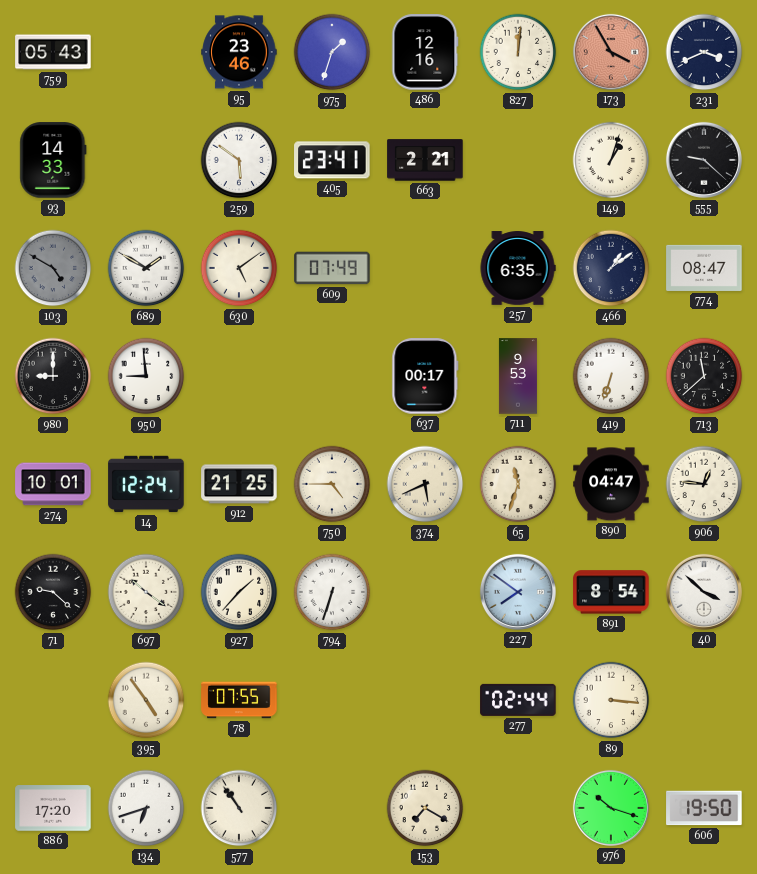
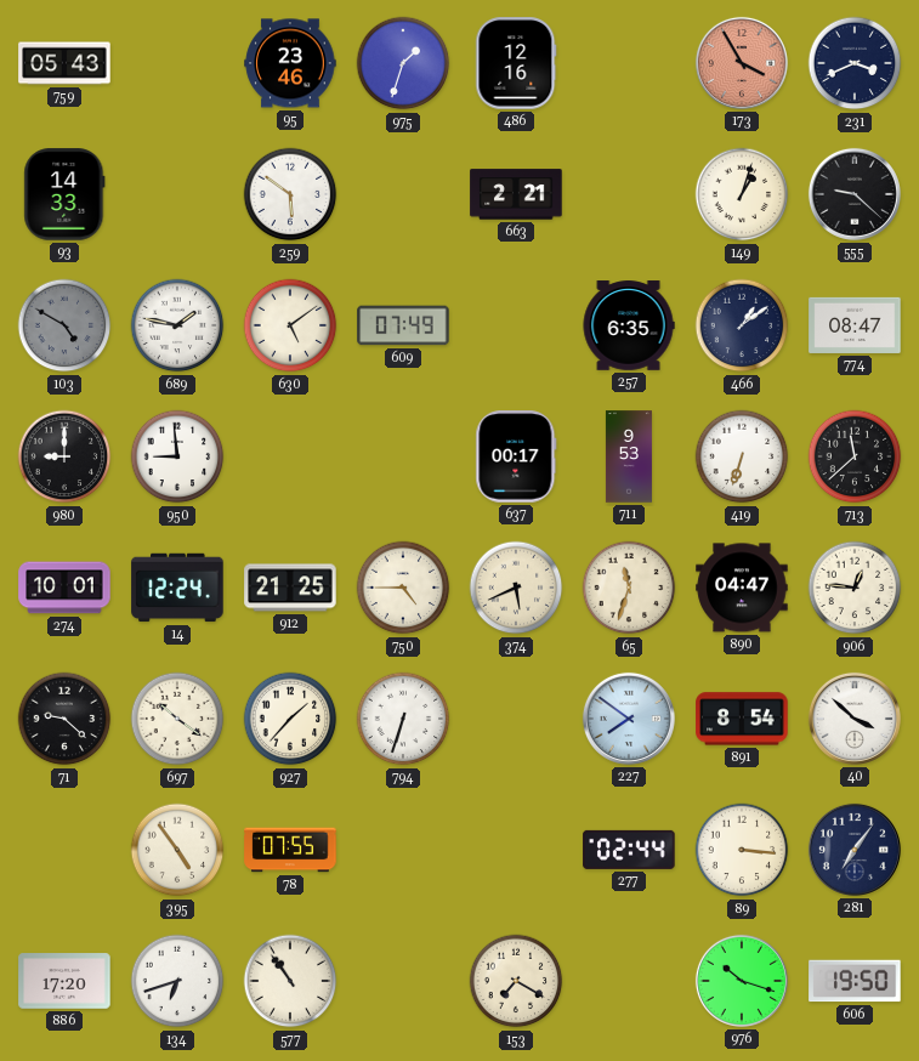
827: 12:01 -> none
405: 23:41 -> none
689: 1:50 -> 1:47
281: none -> 7:06
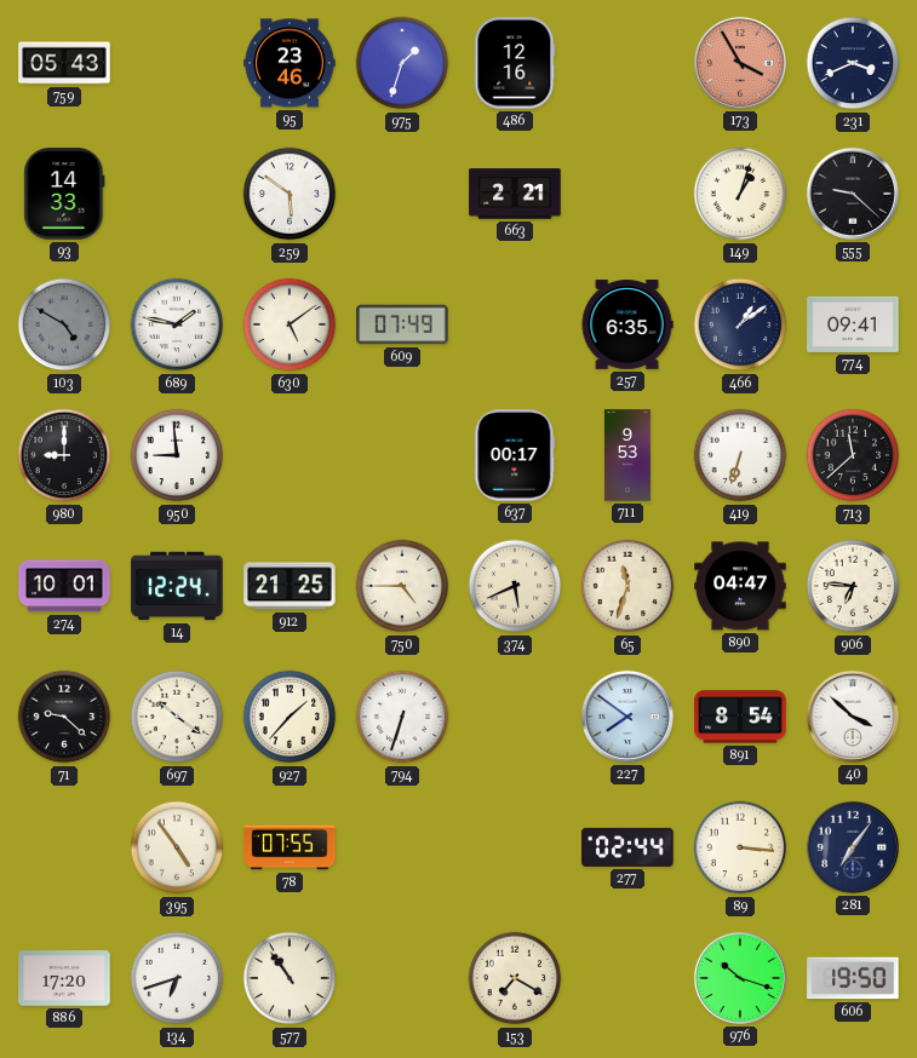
774: 08:47 -> 09:41
906: 12:46 -> 6:46
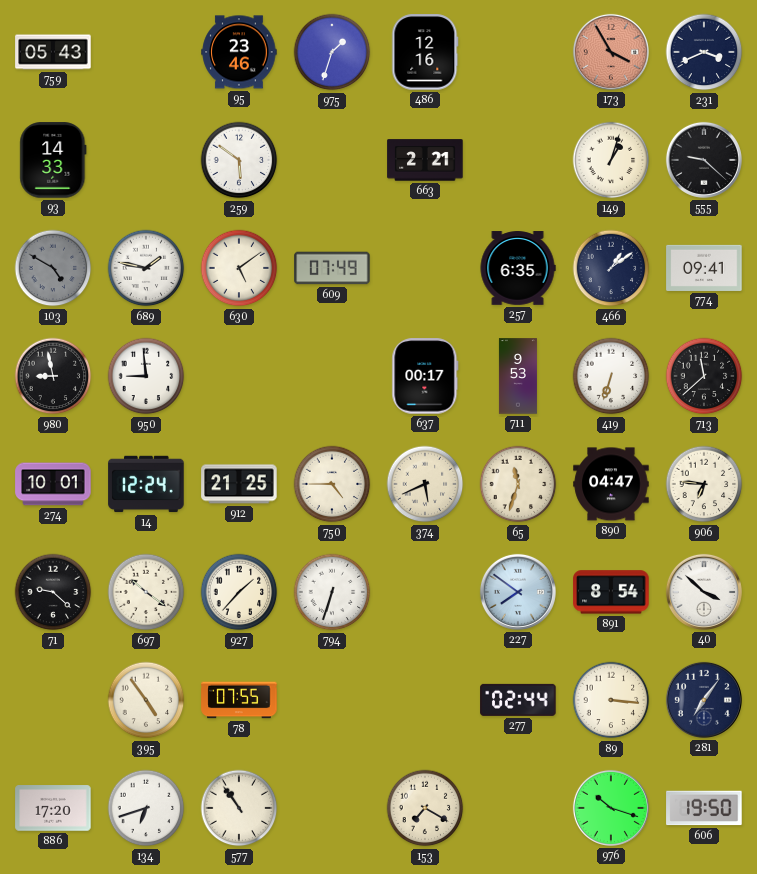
980: 9:00 -> 8:58
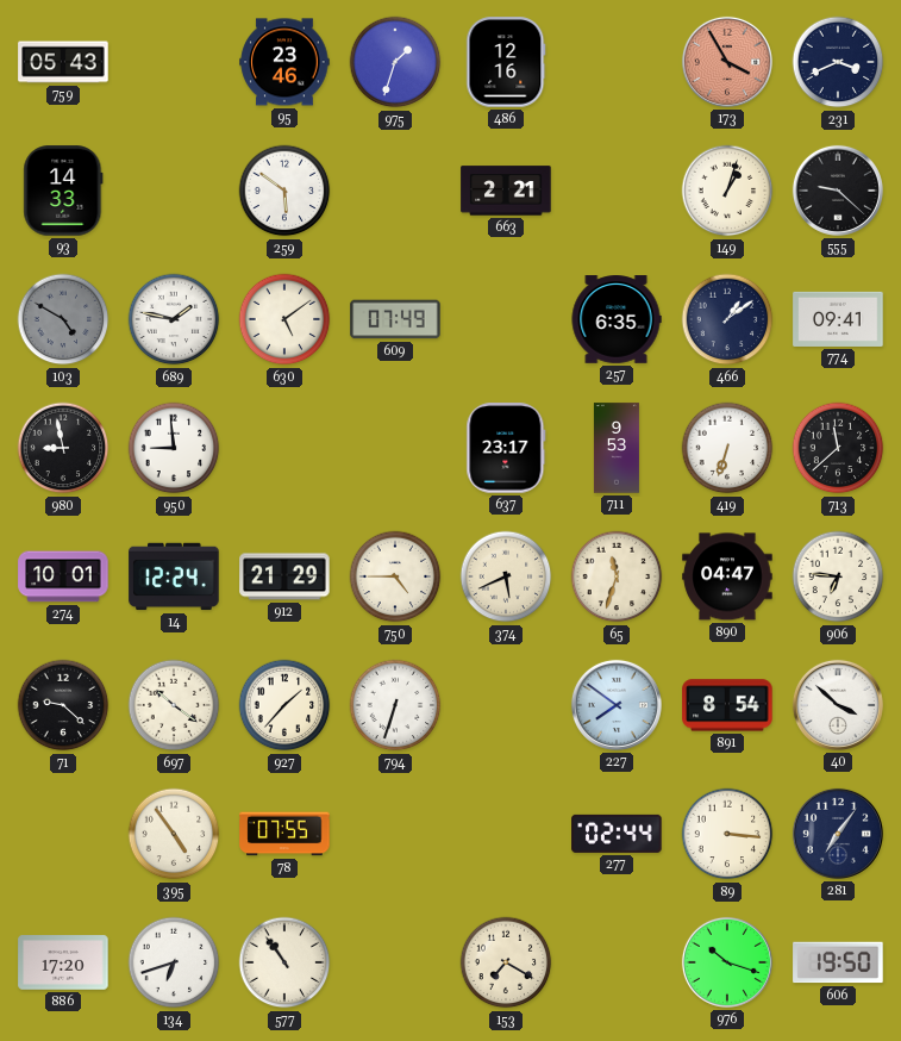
637: 00:17 -> 23:17
912: 21:25 -> 21:29
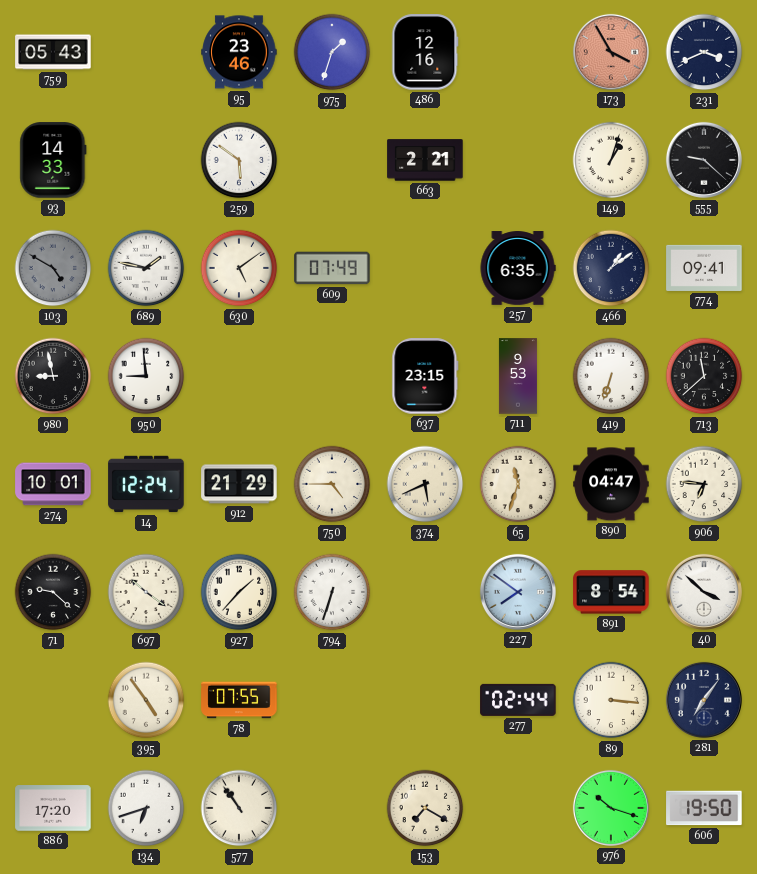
637: 23:17 -> 23:15
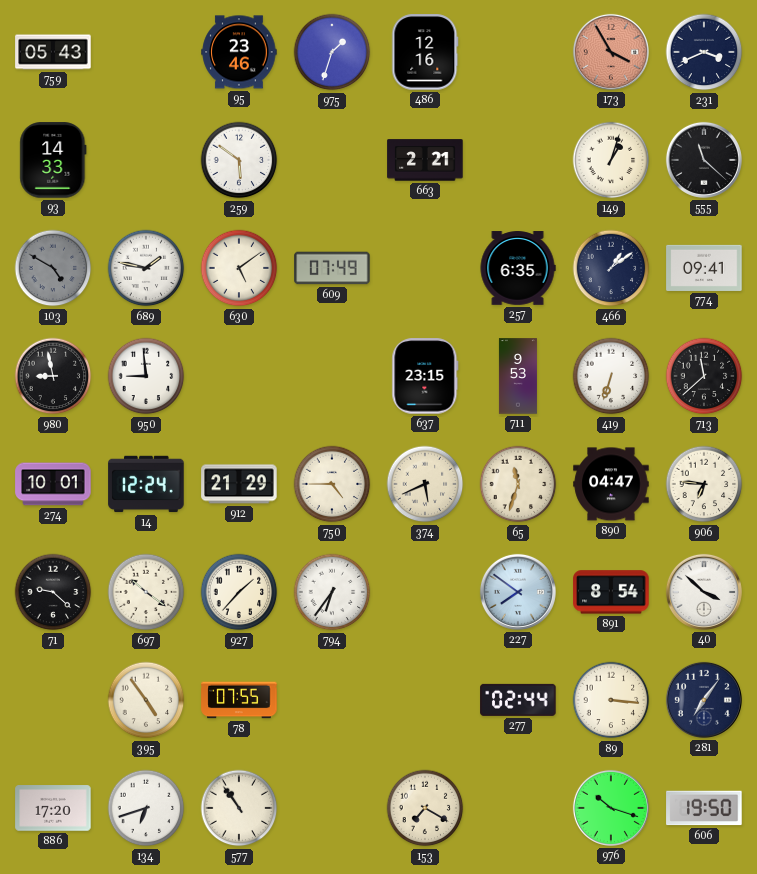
555: 9:22 -> 11:22
794: 6:33 -> 6:36
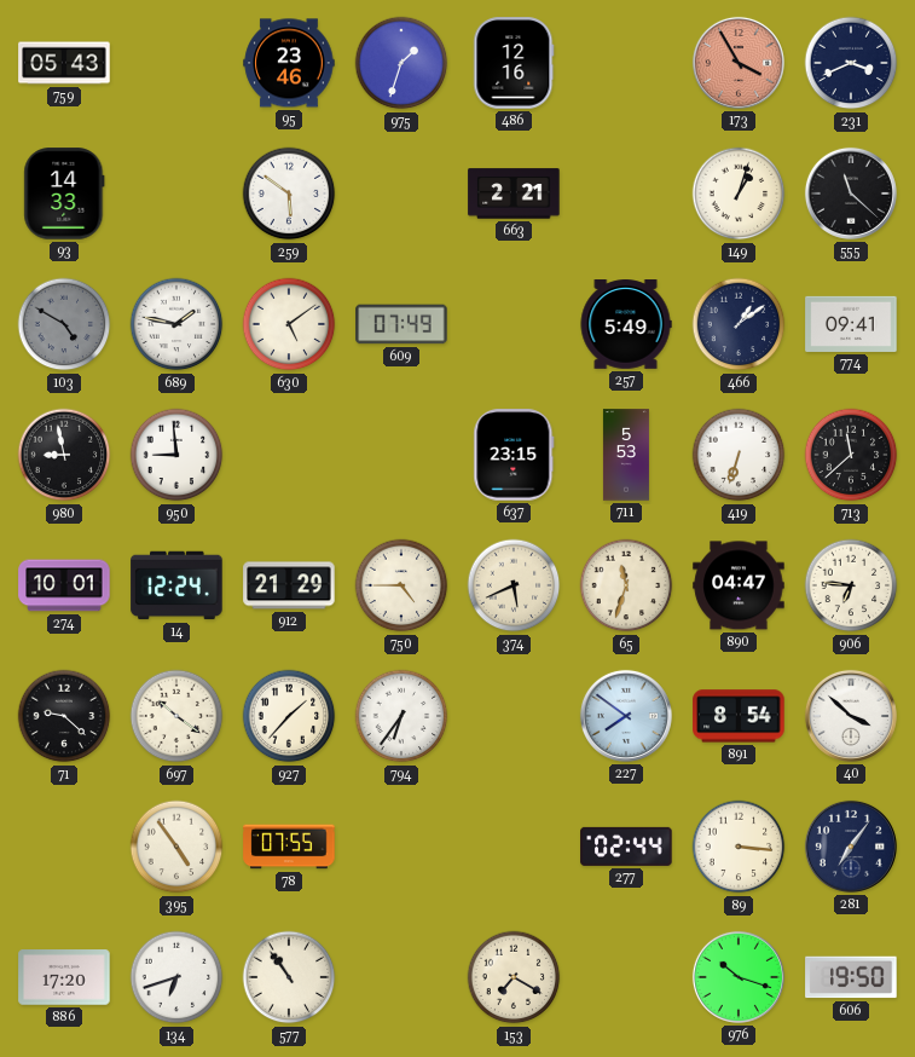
257: 6:35 -> 5:49
711: 9:53 -> 5:53
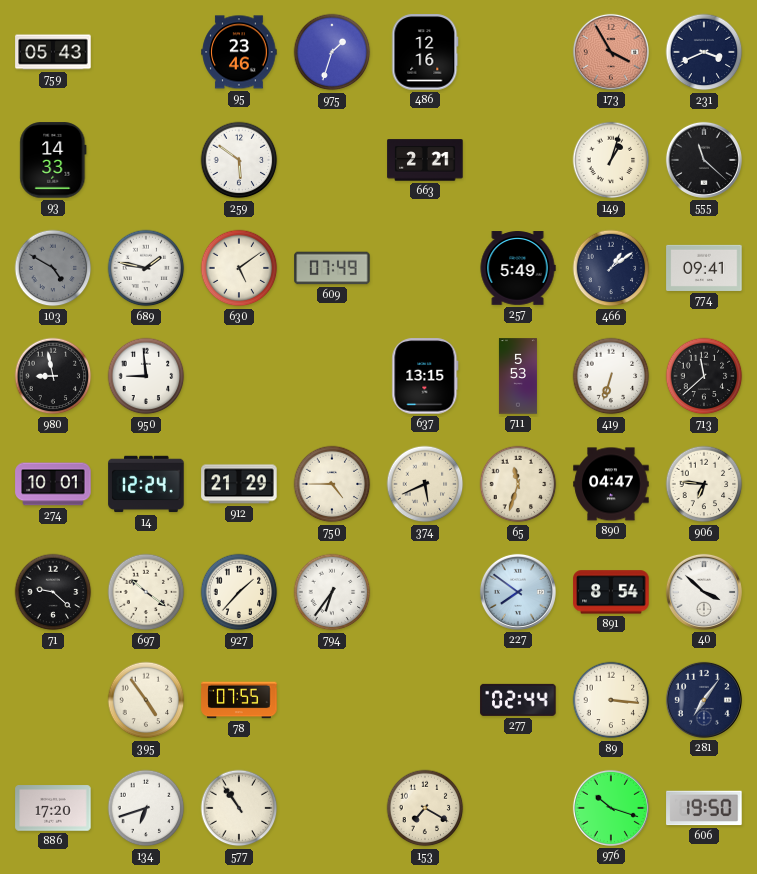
637: 23:15 -> 13:15
